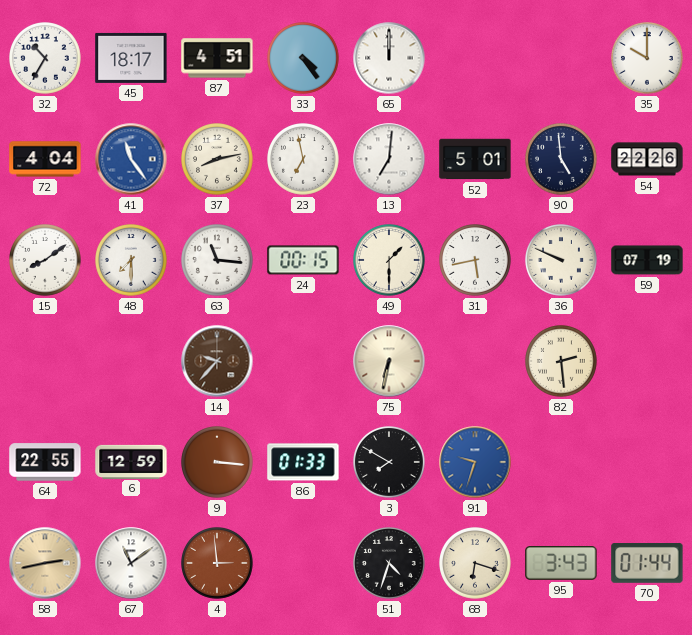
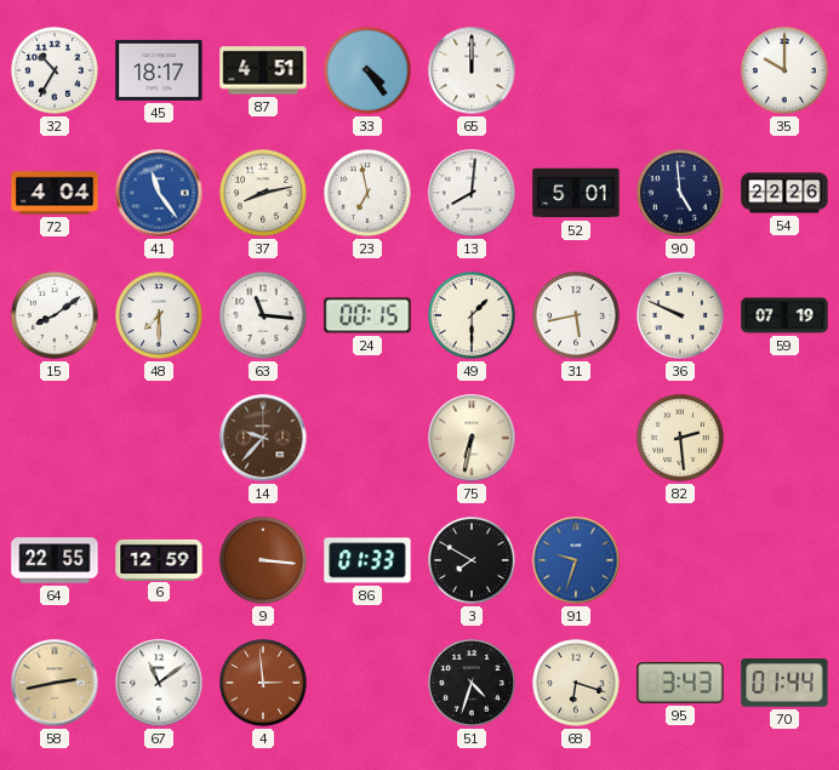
13: 7:01 -> 8:01
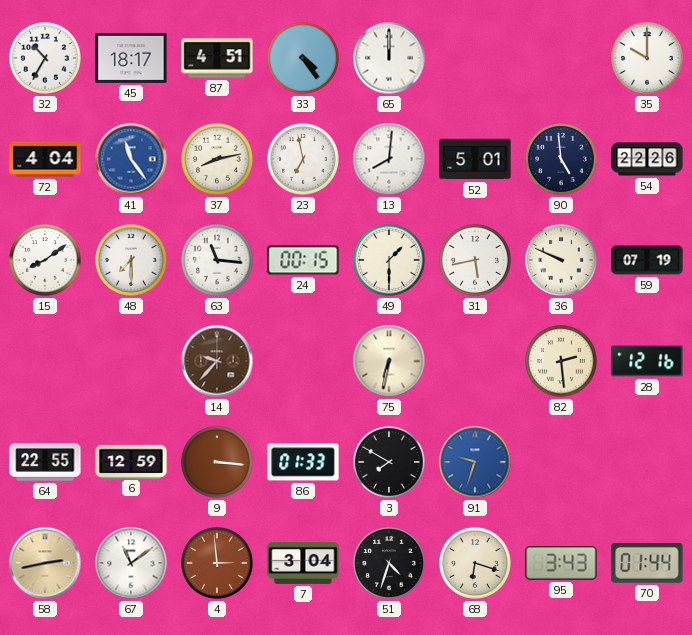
28: none -> 12:16
7: none -> 3:04
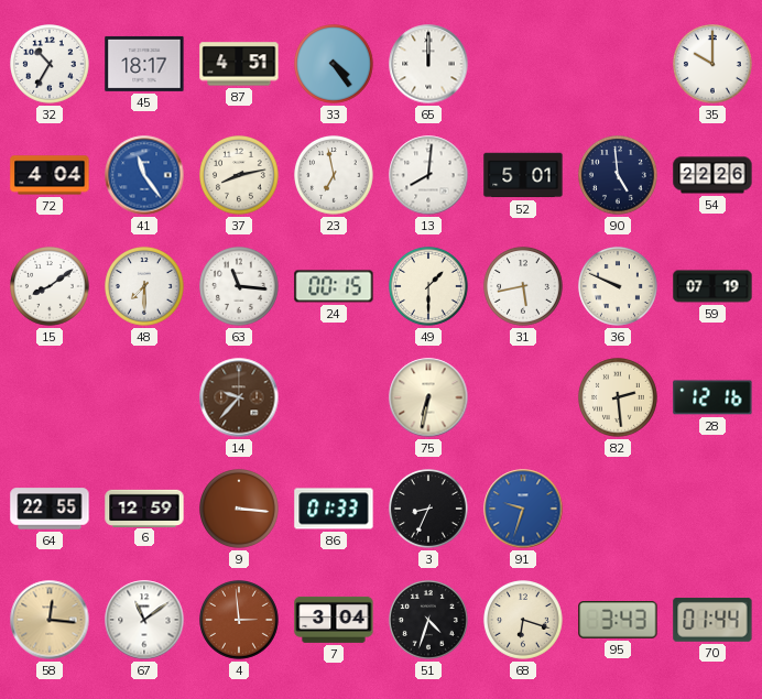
3: 7:50 -> 8:34
58: 2:43 -> 12:16
